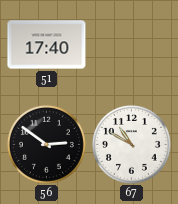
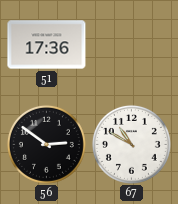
51: 17:40 -> 17:36
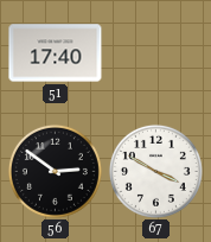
51: 17:36 -> 17:40
67: 10:50 -> 3:50
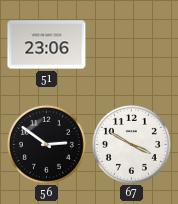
51: 17:40 -> 23:06
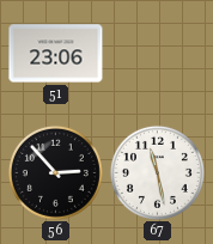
56: 2:51 -> 2:53
67: 3:50 -> 11:28
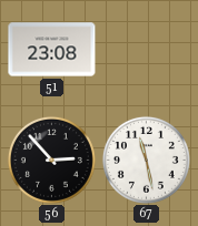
51: 23:06 -> 23:08
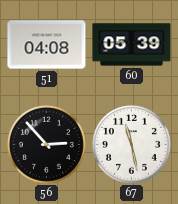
51: 23:08 -> 04:08
60: none -> 05:39
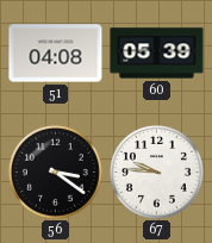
56: 2:53 -> 3:21
67: 11:28 -> 9:46
